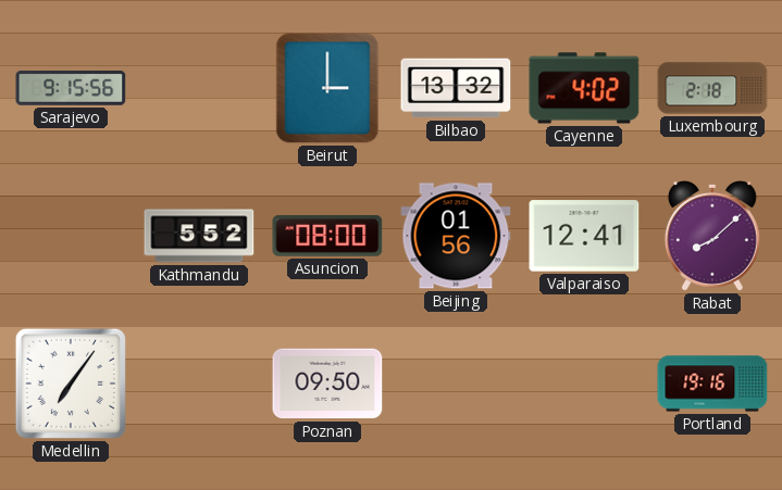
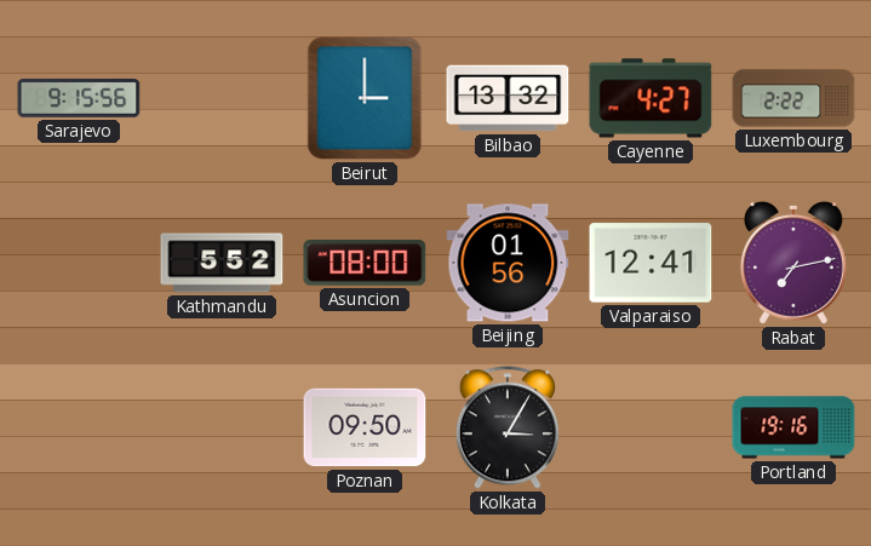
Cayenne: 4:02 -> 4:27
Luxembourg: 2:18 -> 2:22
Rabat: 8:08 -> 7:13
Medellin: 7:06 -> none
Kolkata: none -> 3:05
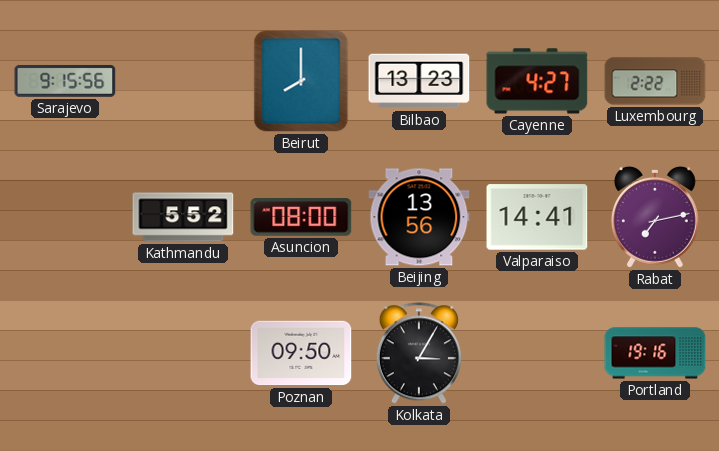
Beirut: 3:00 -> 8:00
Bilbao: 13:32 -> 13:23
Beijing: 01:56 -> 13:56
Valparaiso: 12:41 -> 14:41
